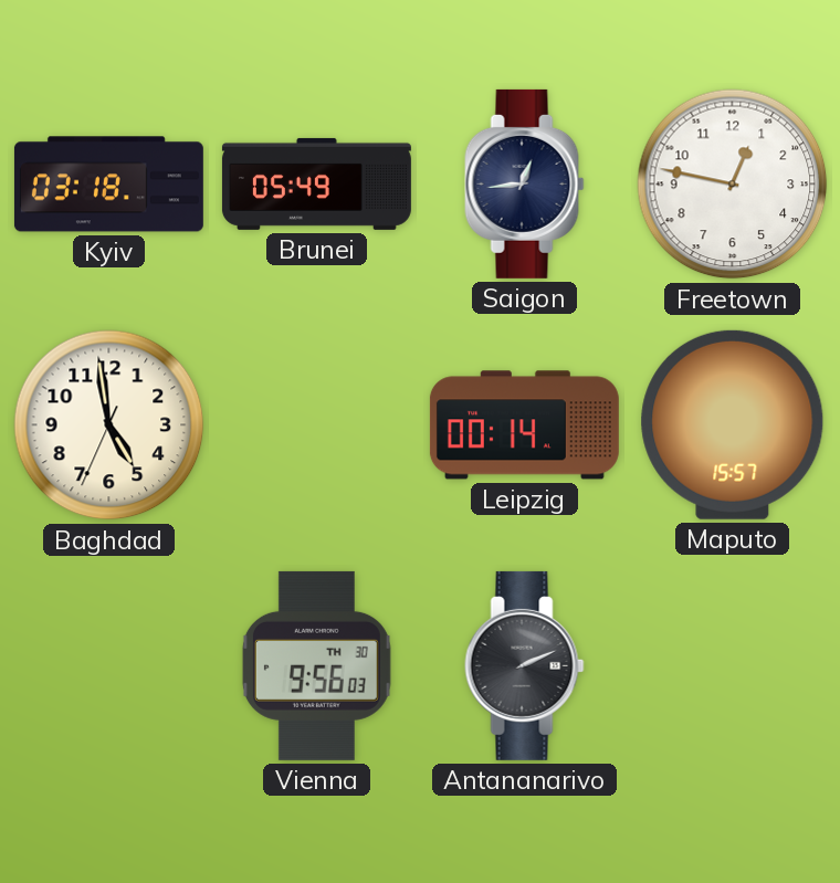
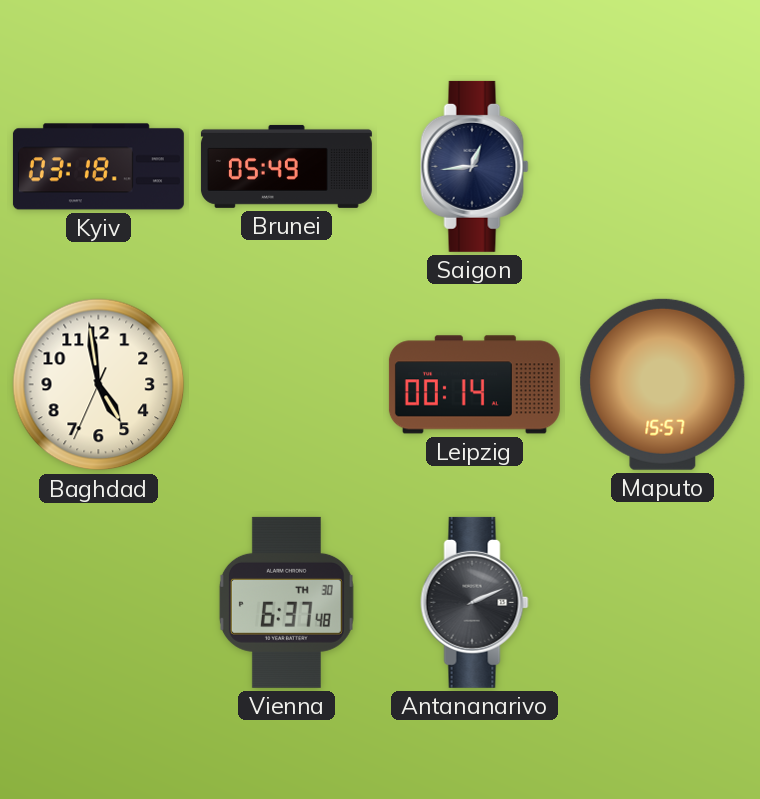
Freetown: 12:47 -> none
Vienna: 9:56 -> 6:37
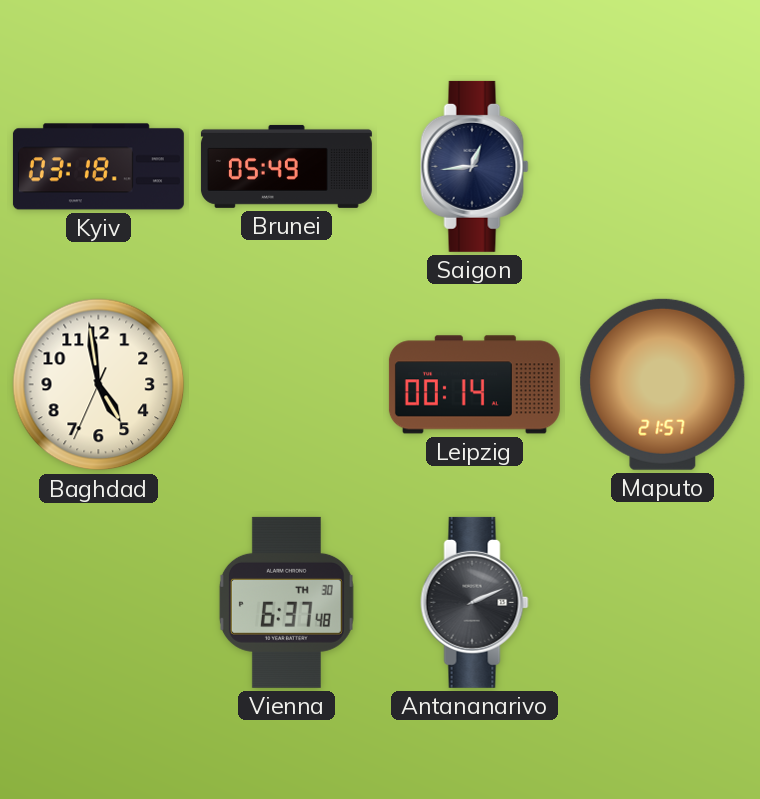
Maputo: 15:57 -> 21:57
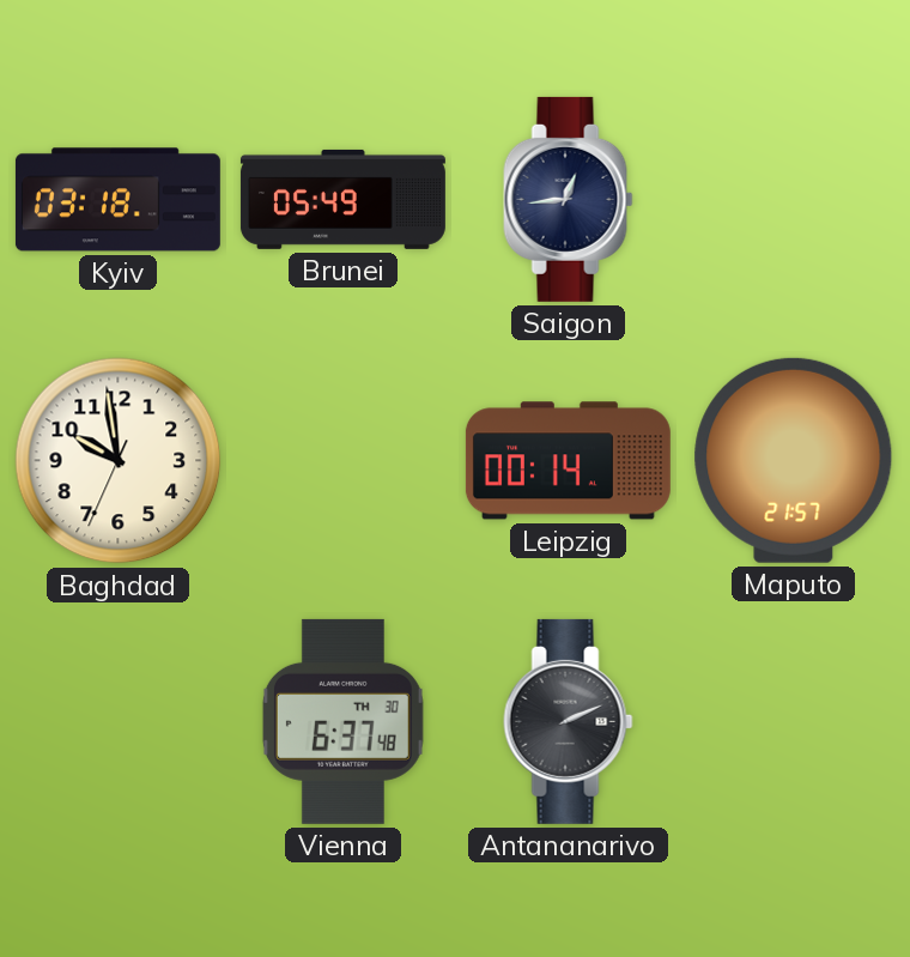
Baghdad: 4:58 -> 9:58
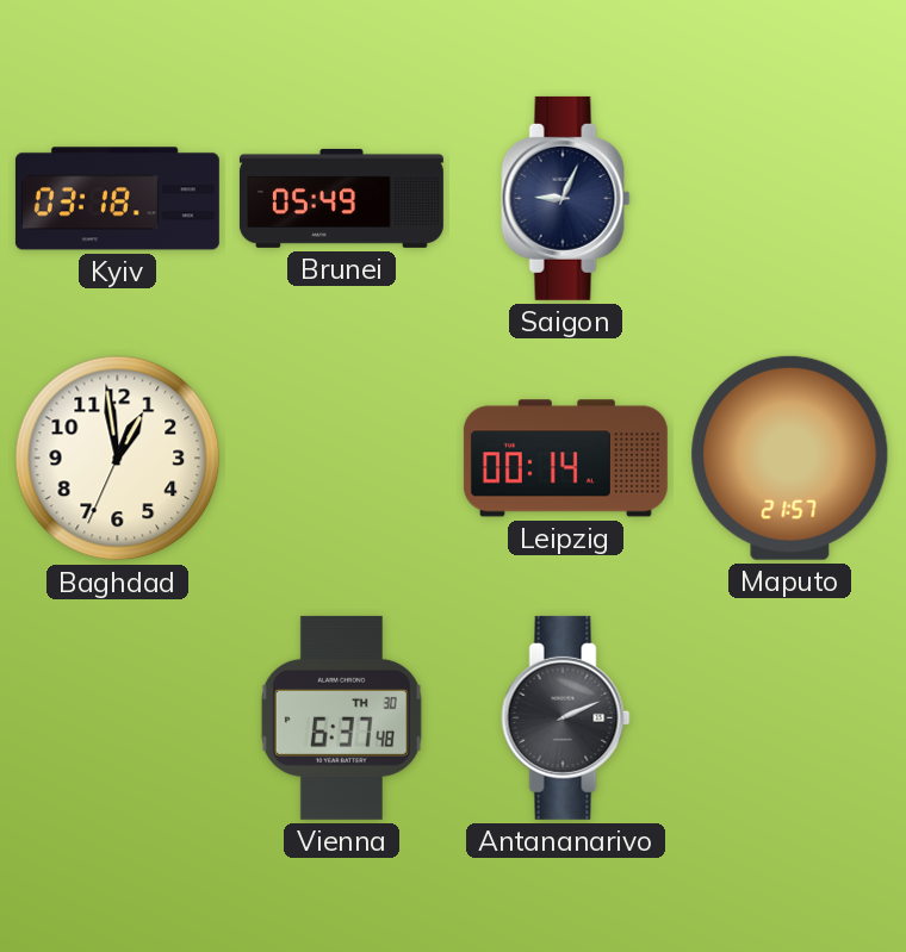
Saigon: 12:44 -> 9:04
Baghdad: 9:58 -> 12:58
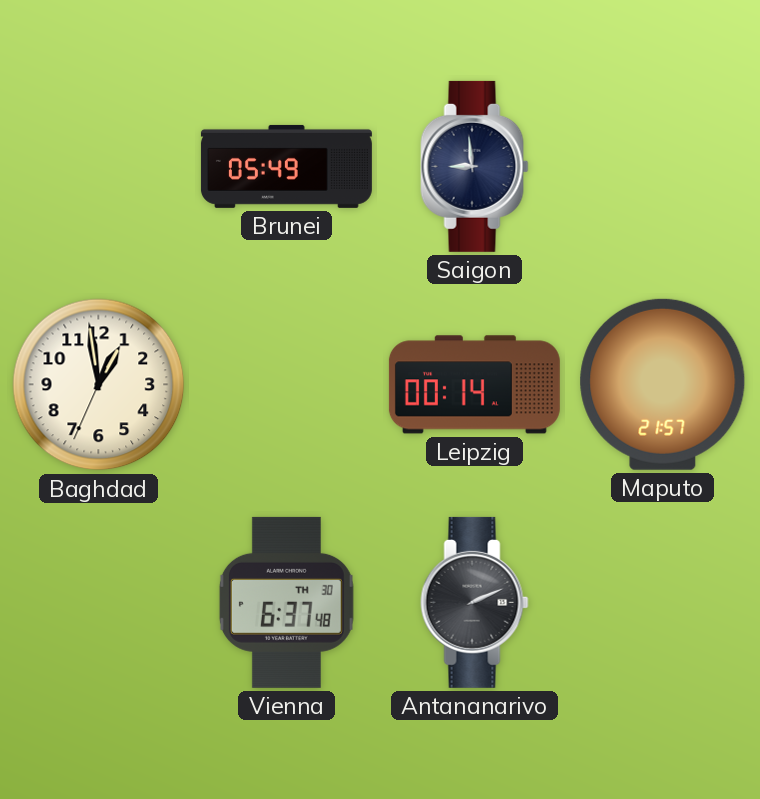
Kyiv: 03:18 -> none
Saigon: 9:04 -> 8:59
